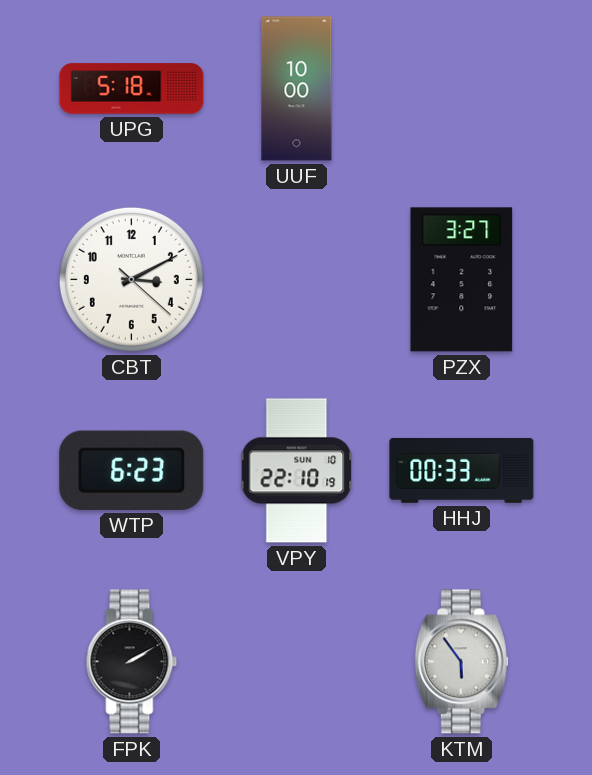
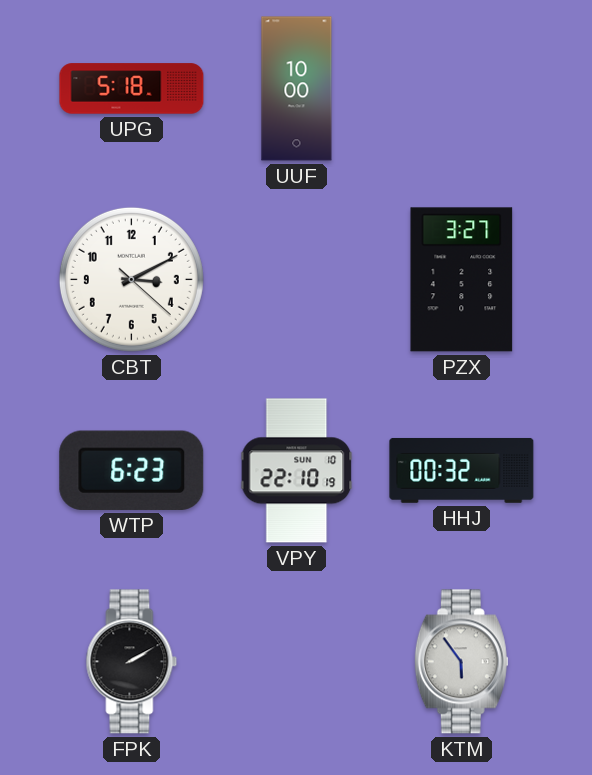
HHJ: 00:33 -> 00:32
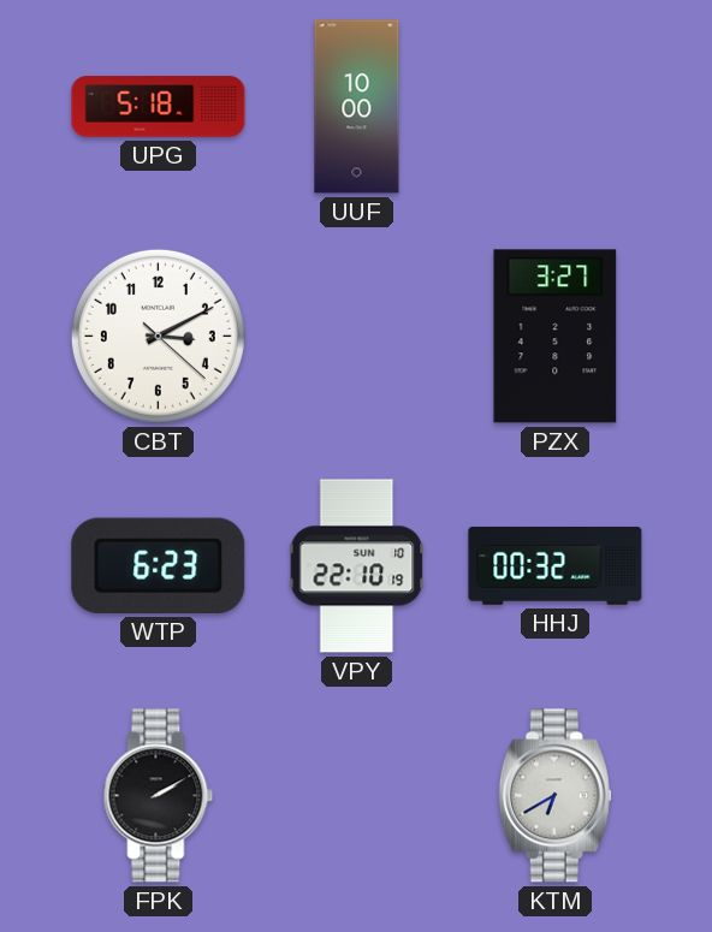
KTM: 5:54 -> 6:40
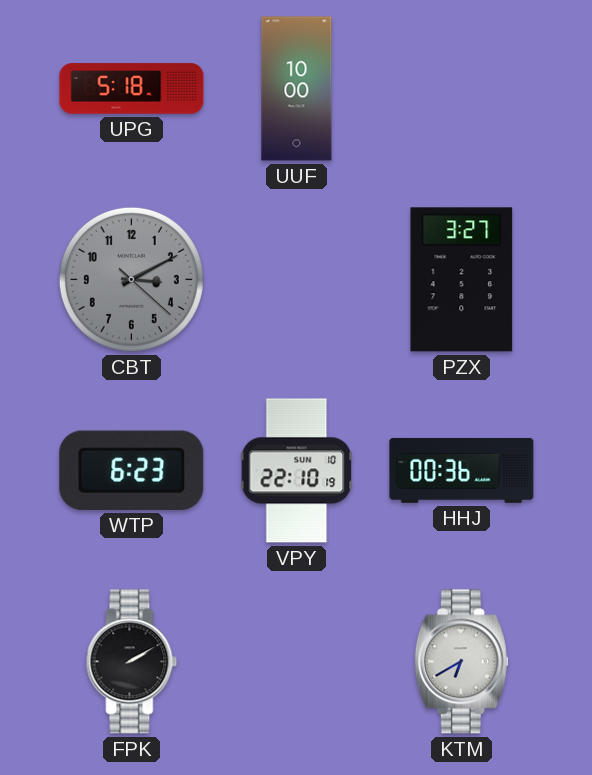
CBT dial: white -> grey
HHJ: 00:32 -> 00:36
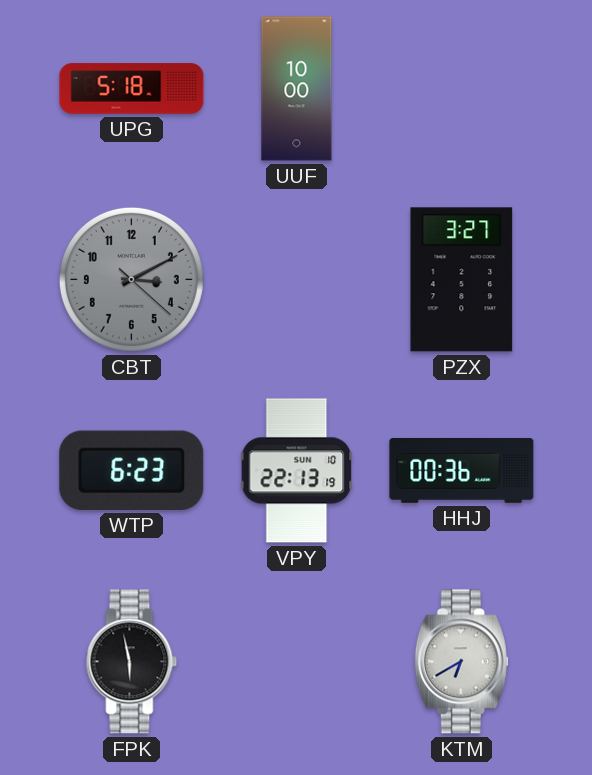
VPY: 22:10 -> 22:13
FPK: 2:10 -> 5:58
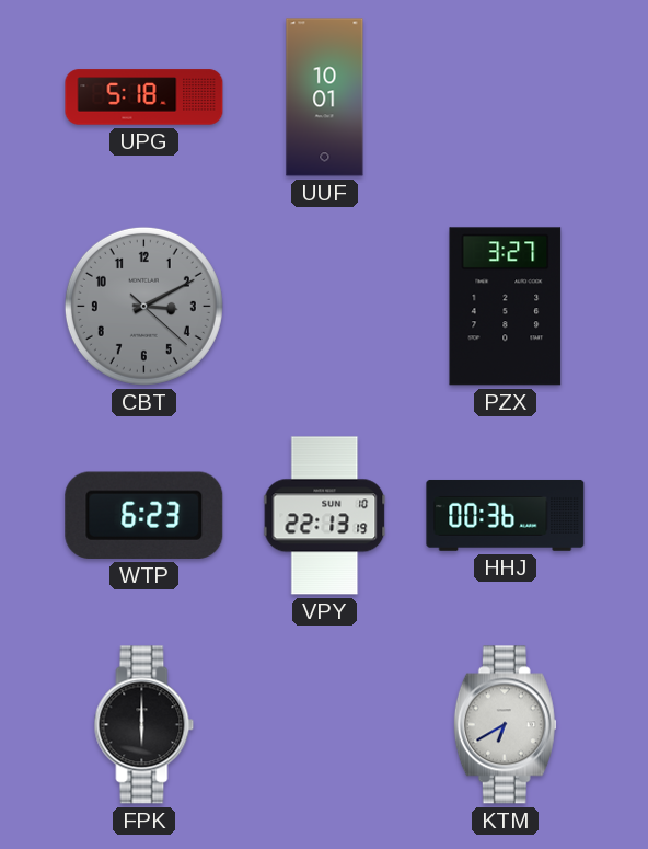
UUF: 10:00 -> 10:01
FPK: 5:58 -> 6:00
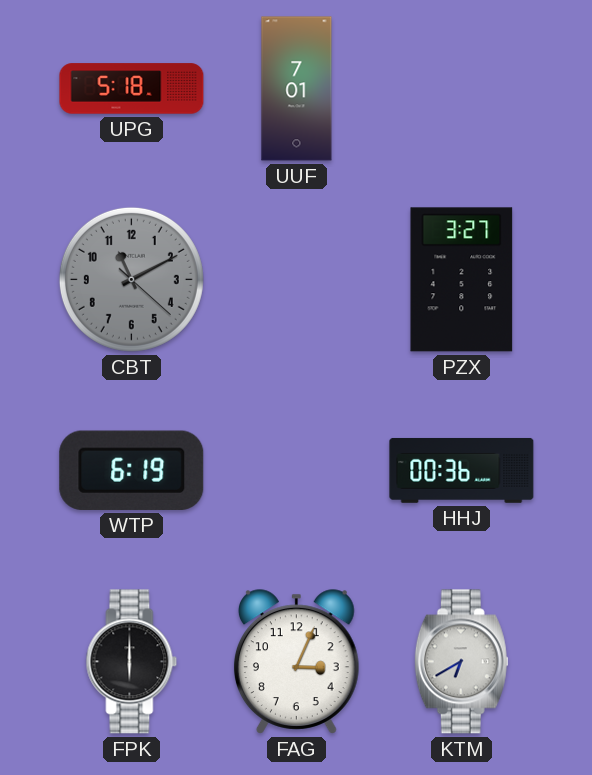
UUF: 10:01 -> 7:01
CBT: 3:10 -> 11:10
WTP: 6:23 -> 6:19
VPY: 22:13 -> none
FAG: none -> 3:04
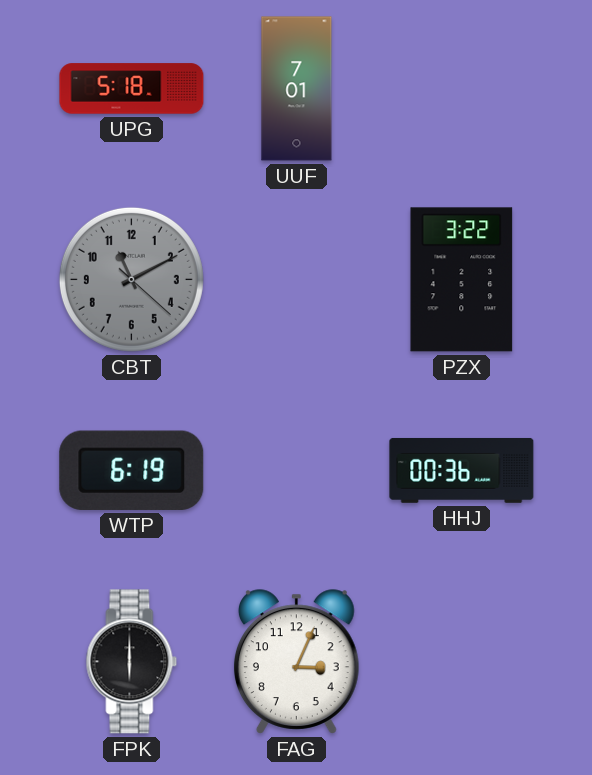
PZX: 3:27 -> 3:22
KTM: 6:40 -> none
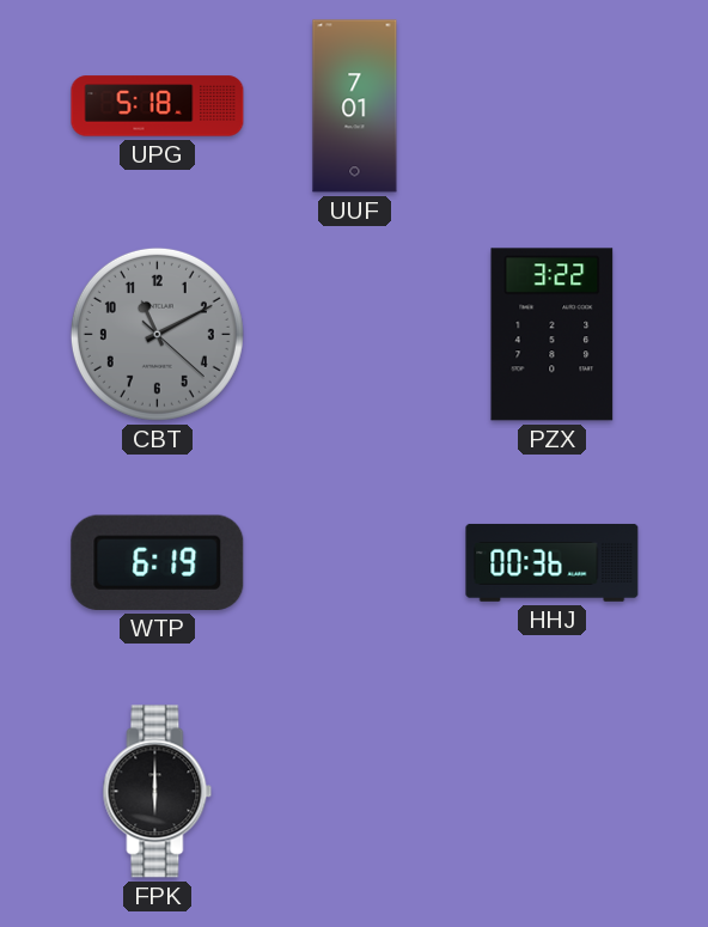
FAG: 3:04 -> none
